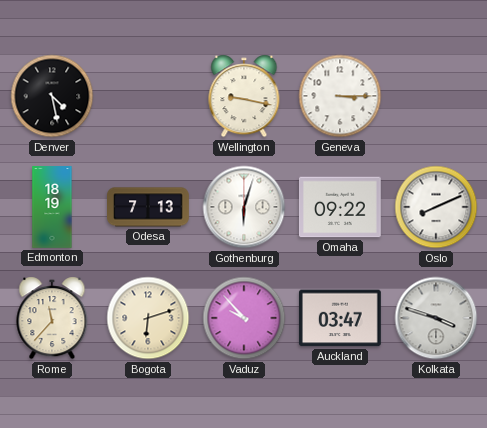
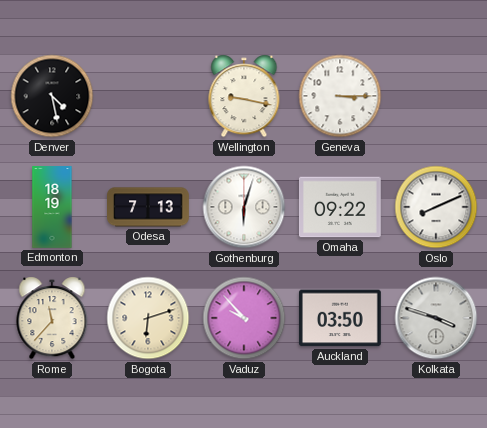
Auckland: 03:47 -> 03:50
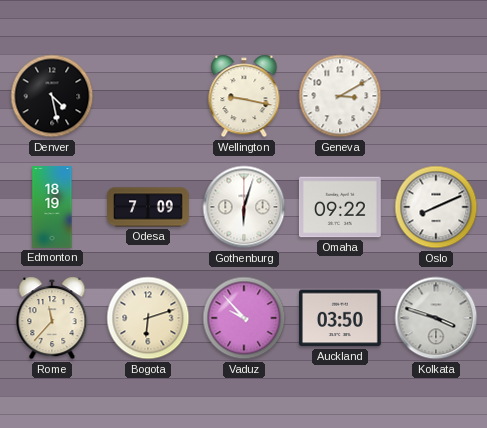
Geneva: 3:15 -> 3:10
Odesa: 7:13 -> 7:09
